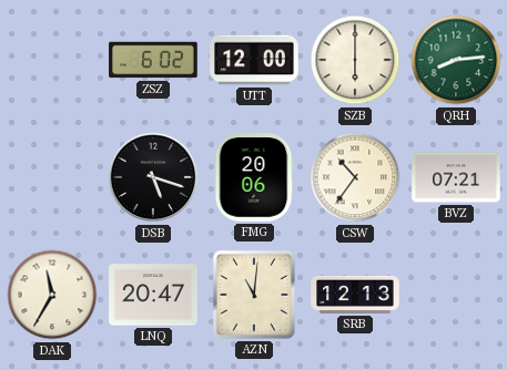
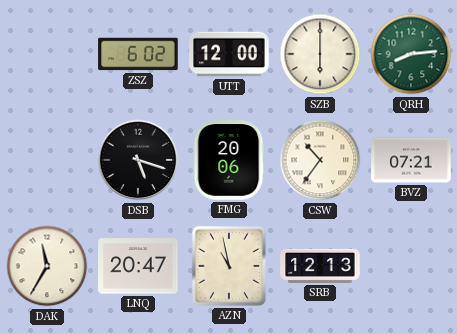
AZN: 11:01 -> 10:58
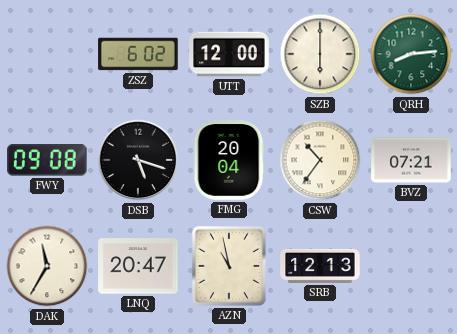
FWY: none -> 09:08
FMG: 20:06 -> 20:04
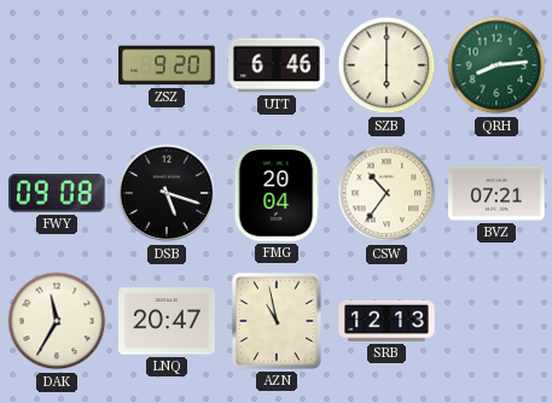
ZSZ: 6:02 -> 9:20
UTT: 12:00 -> 6:46
